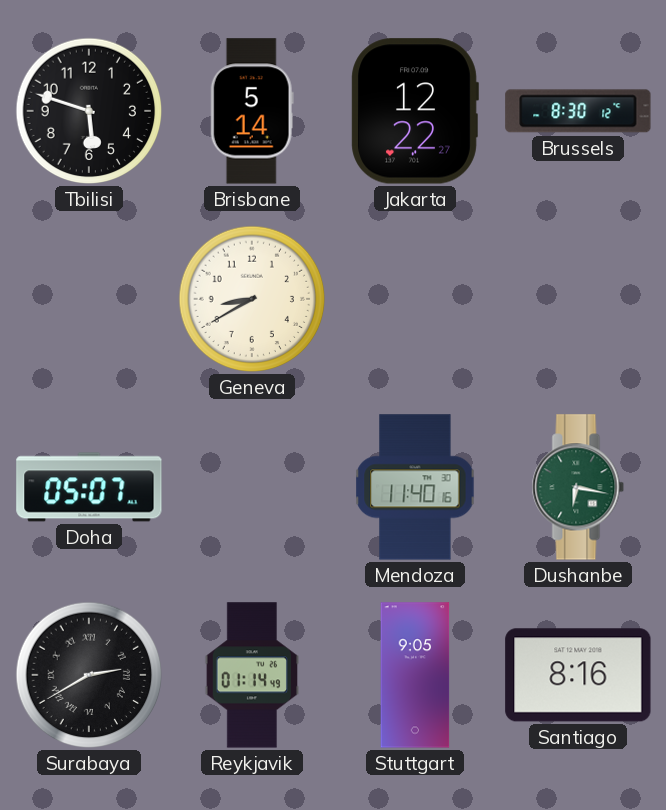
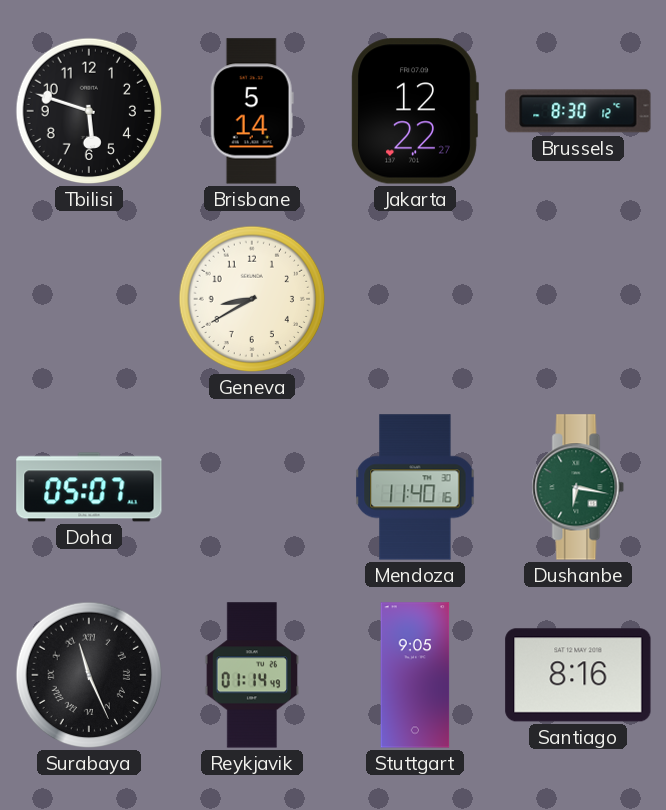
Surabaya: 2:40 -> 11:26
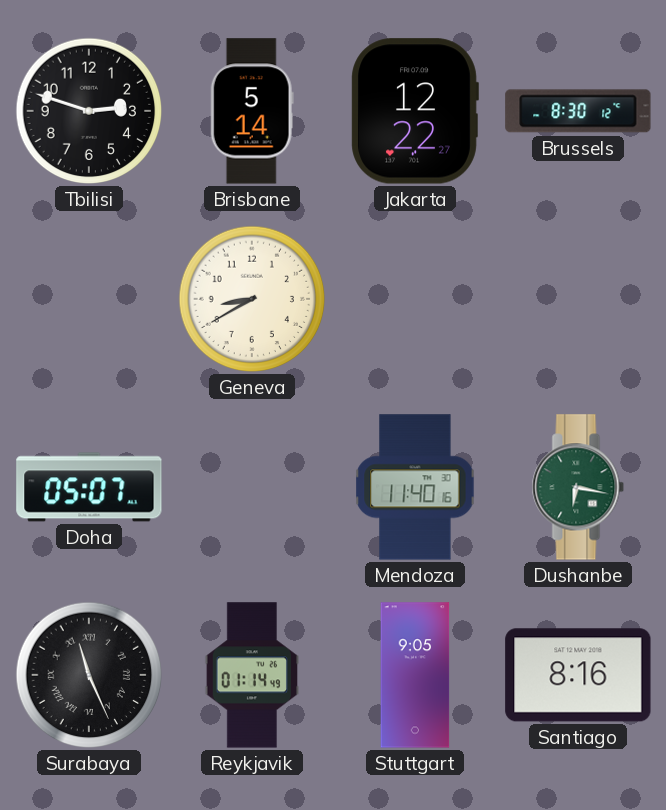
Tbilisi: 5:48 -> 2:48
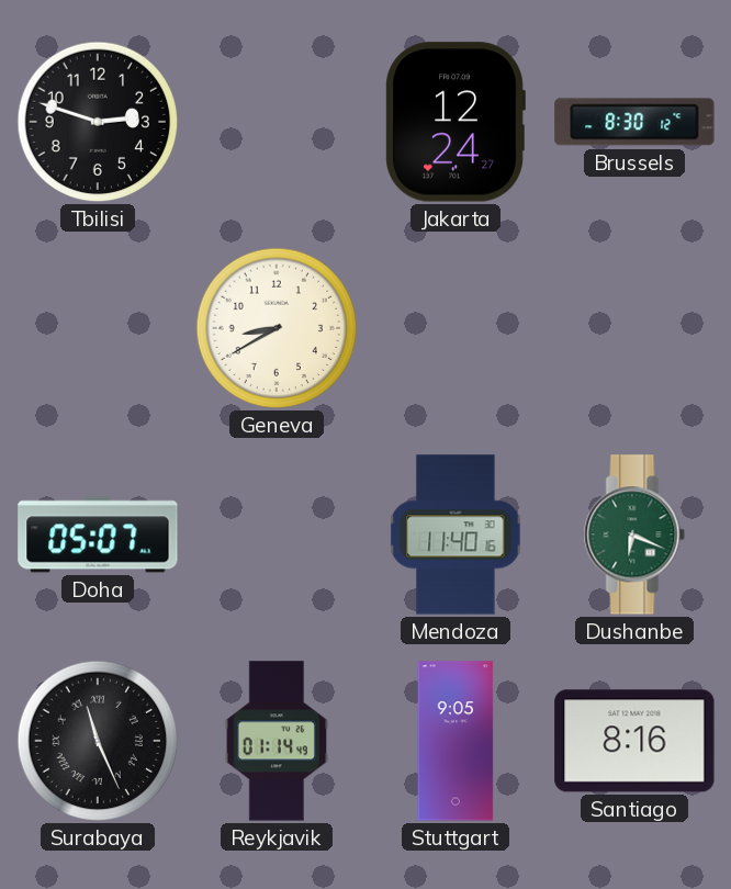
Brisbane: 5:14 -> none
Jakarta: 12:22 -> 12:24
Dushanbe: 6:17 -> 6:19
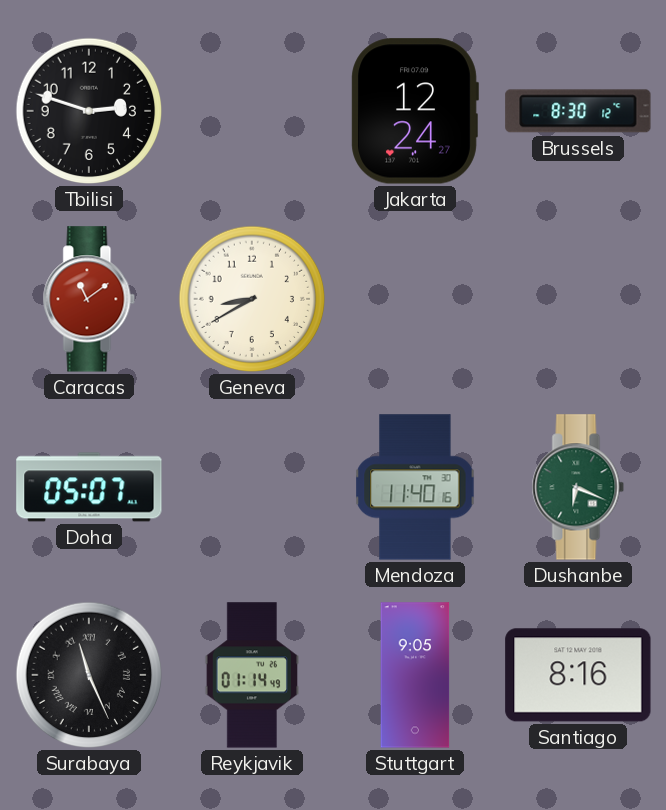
Caracas: none -> 11:09
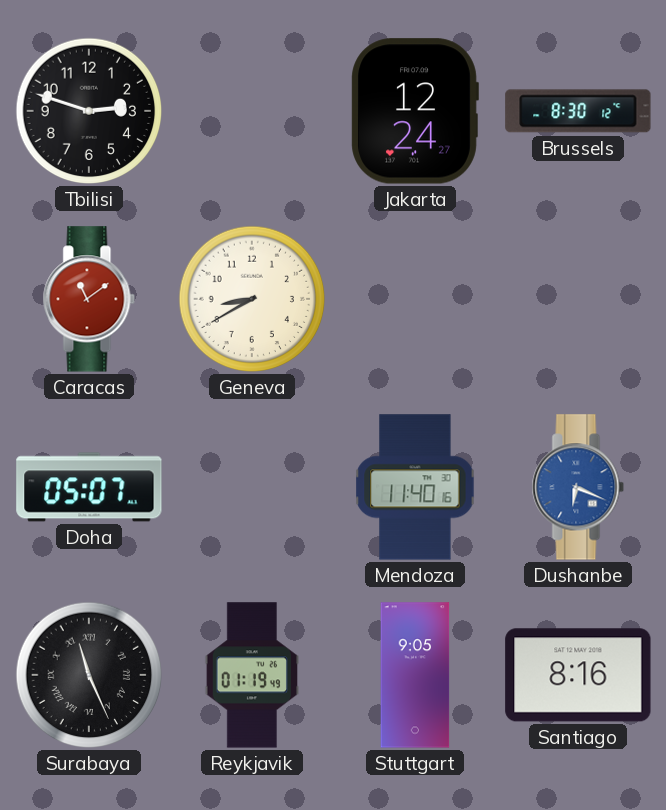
Dushanbe dial: green -> blue
Reykjavik: 01:14 -> 01:19
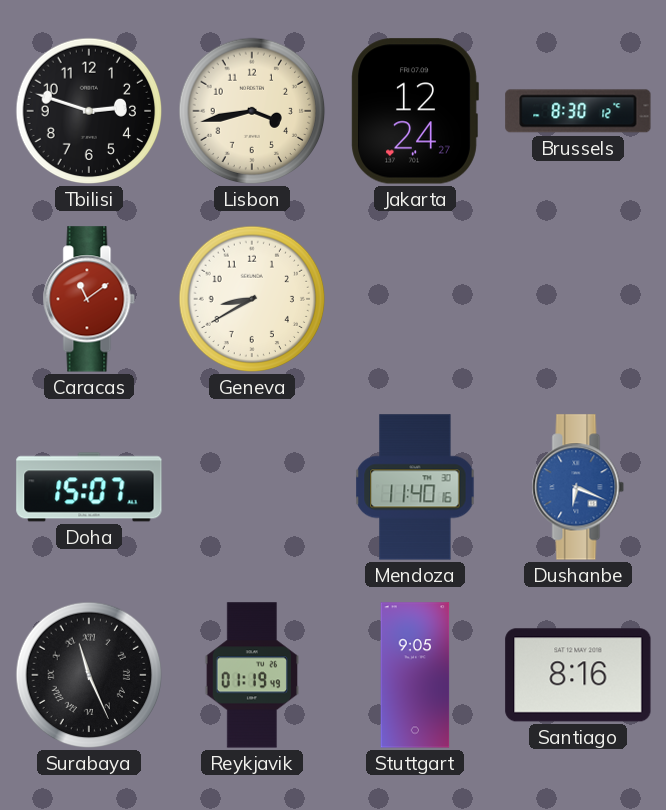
Lisbon: none -> 3:43
Doha: 05:07 -> 15:07
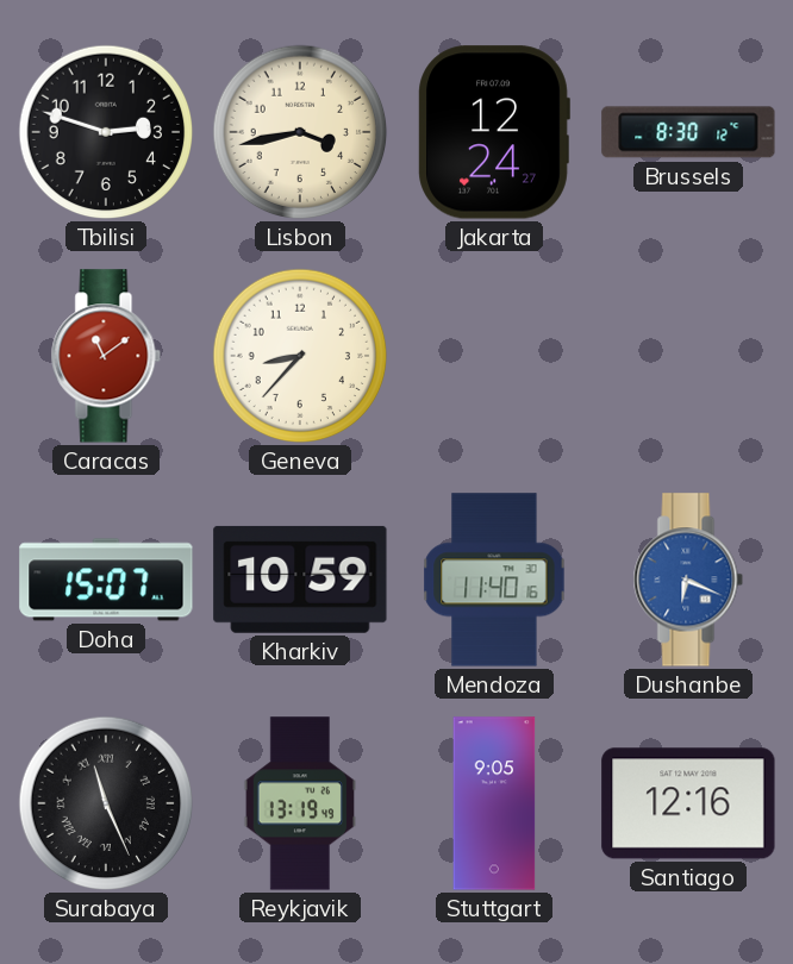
Geneva: 8:40 -> 8:37
Kharkiv: none -> 10:59
Reykjavik: 01:19 -> 13:19
Santiago: 8:16 -> 12:16
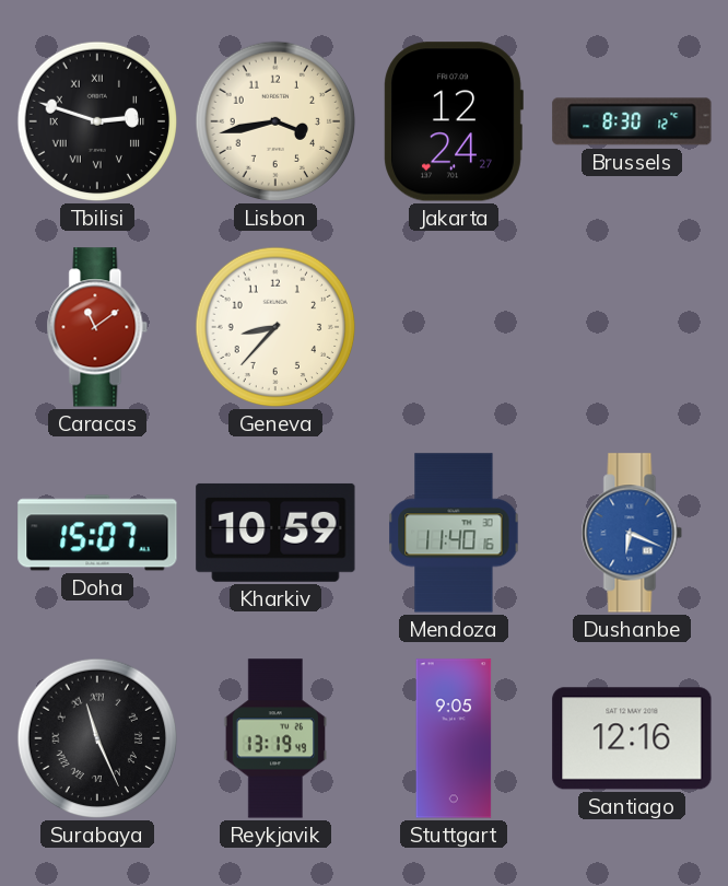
Tbilisi numerals: Arabic -> Roman
